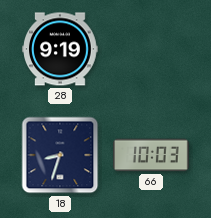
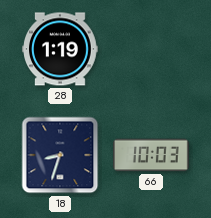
28: 9:19 -> 1:19
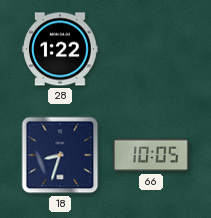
28: 1:19 -> 1:22
66: 10:03 -> 10:05
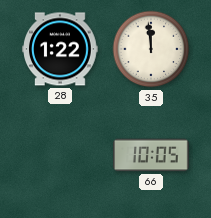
35: none -> 11:59
18: 8:33 -> none
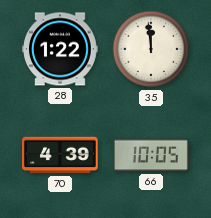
70: none -> 4:39
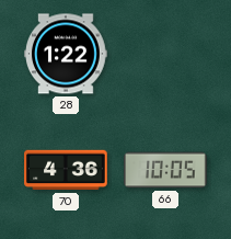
35: 11:59 -> none
70: 4:39 -> 4:36
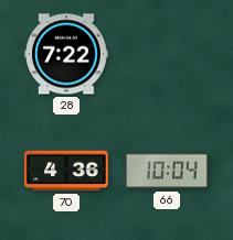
28: 1:22 -> 7:22
66: 10:05 -> 10:04
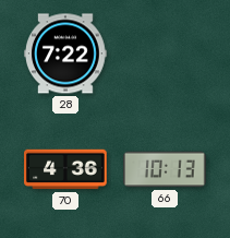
66: 10:04 -> 10:13
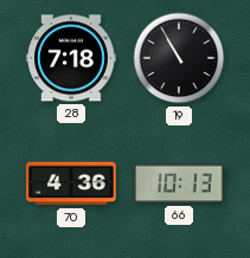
28: 7:22 -> 7:18
19: none -> 10:55
